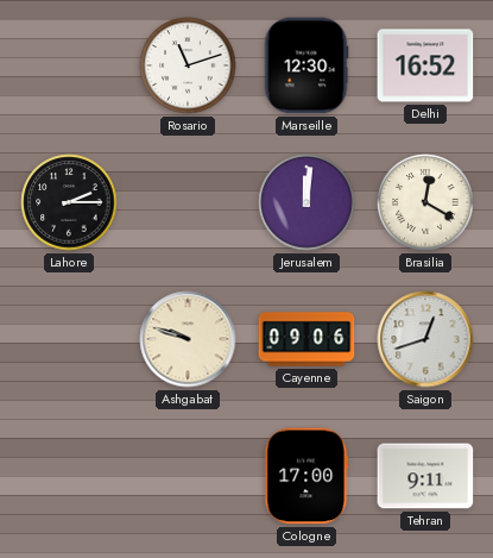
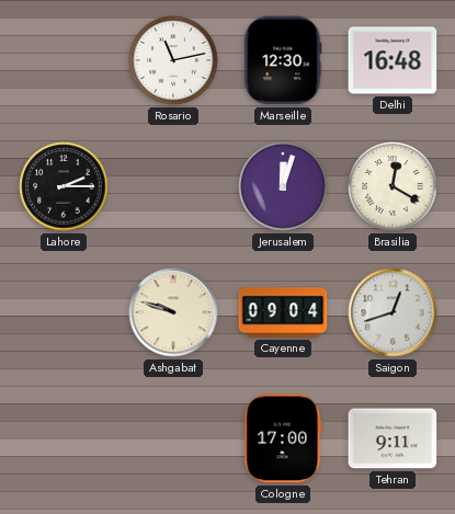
Rosario: 11:12 -> 11:13
Delhi: 16:52 -> 16:48
Jerusalem: 12:01 -> 12:03
Cayenne: 09:06 -> 09:04
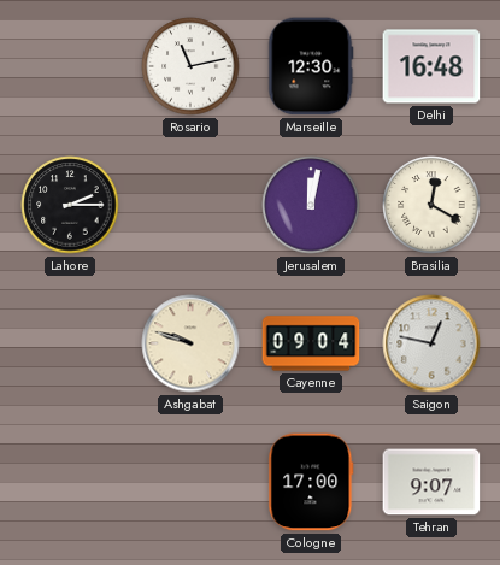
Jerusalem: 12:03 -> 12:02
Saigon: 12:42 -> 12:47
Tehran: 9:11 -> 9:07
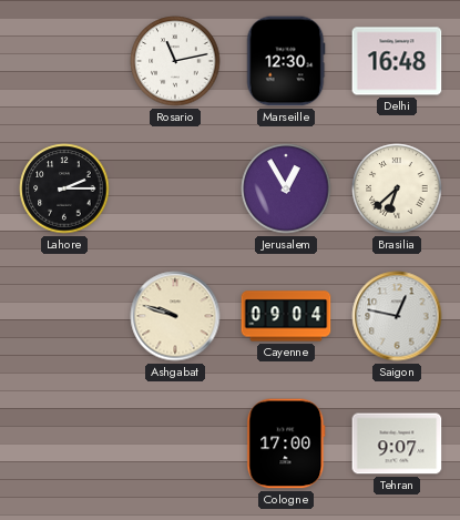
Jerusalem: 12:02 -> 12:55
Brasilia: 12:20 -> 6:38
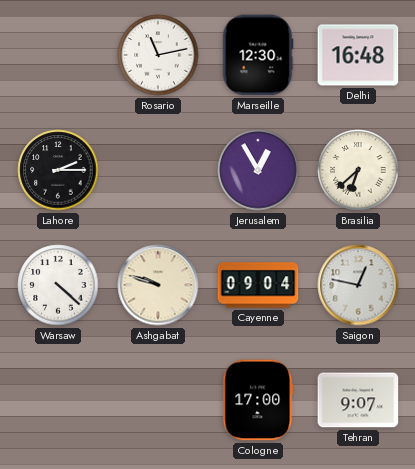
Warsaw: none -> 4:22
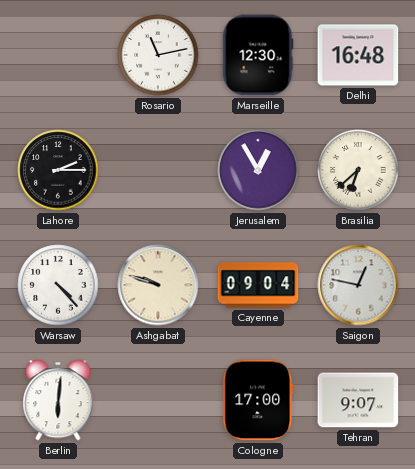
Warsaw: 4:22 -> 4:23
Berlin: none -> 6:01
